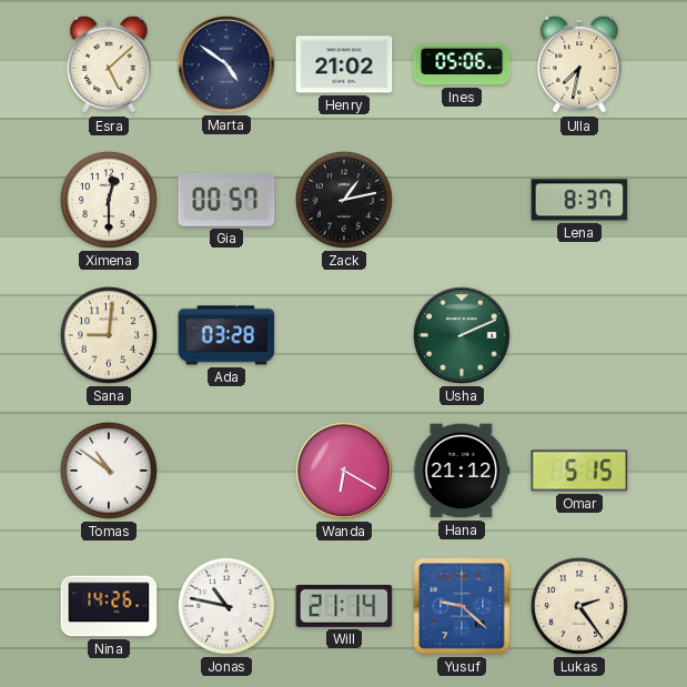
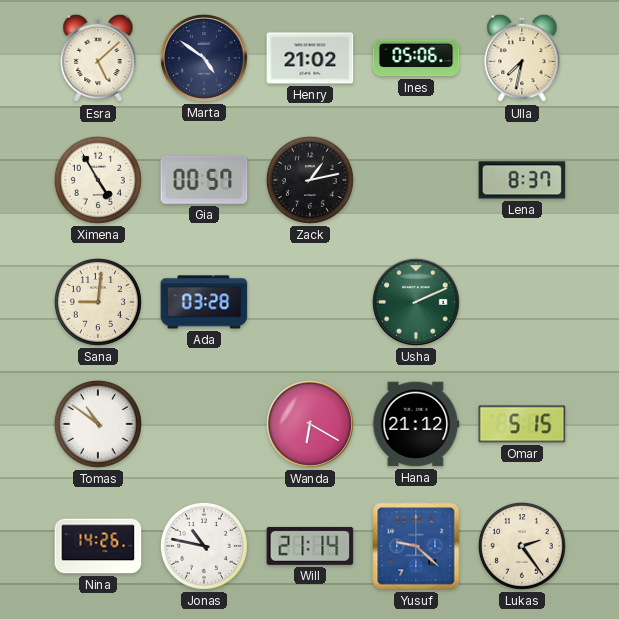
Ximena: 12:30 -> 4:55
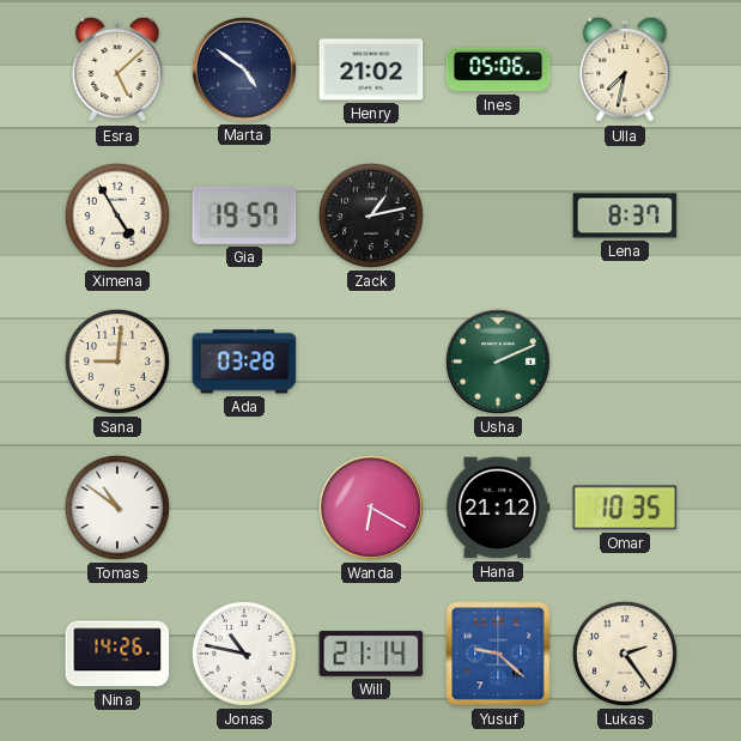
Gia: 00:57 -> 19:57
Omar: 5:15 -> 10:35
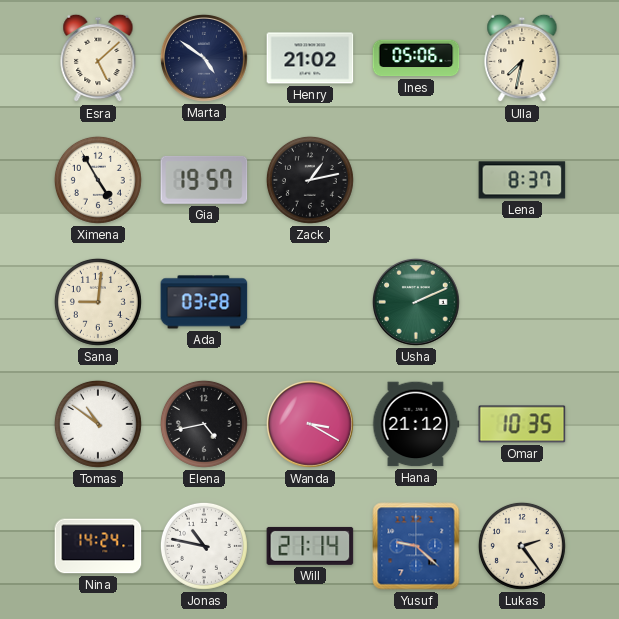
Elena: none -> 4:43
Wanda: 6:20 -> 3:20
Nina: 14:26 -> 14:24
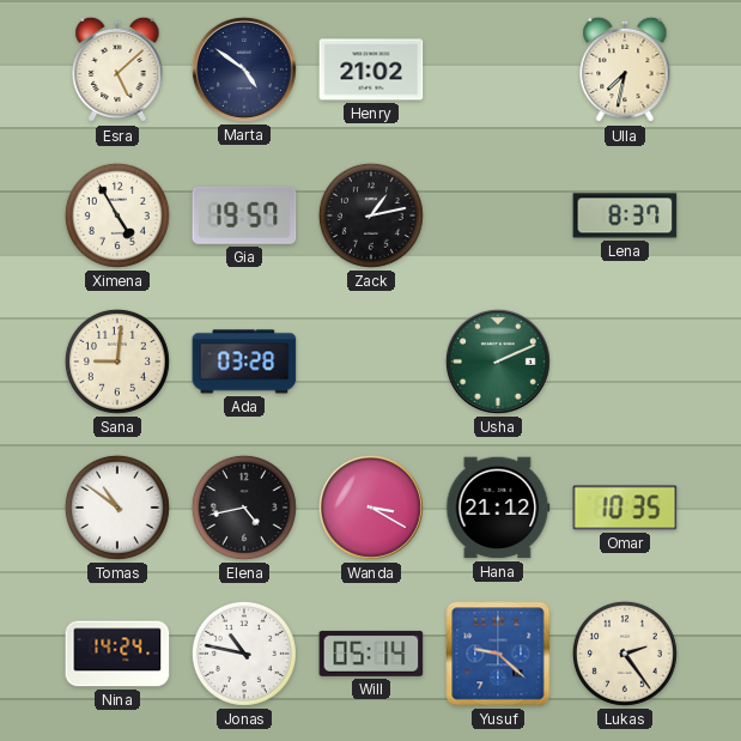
Ines: 05:06 -> none
Will: 21:14 -> 05:14
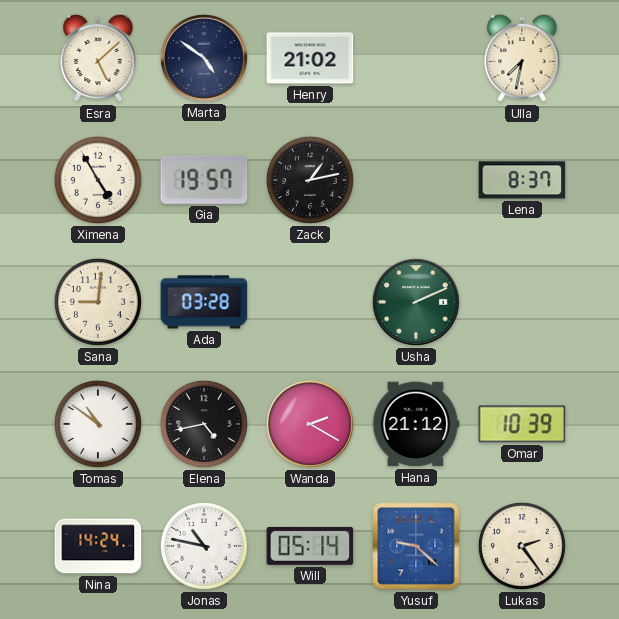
Wanda: 3:20 -> 2:20
Omar: 10:35 -> 10:39
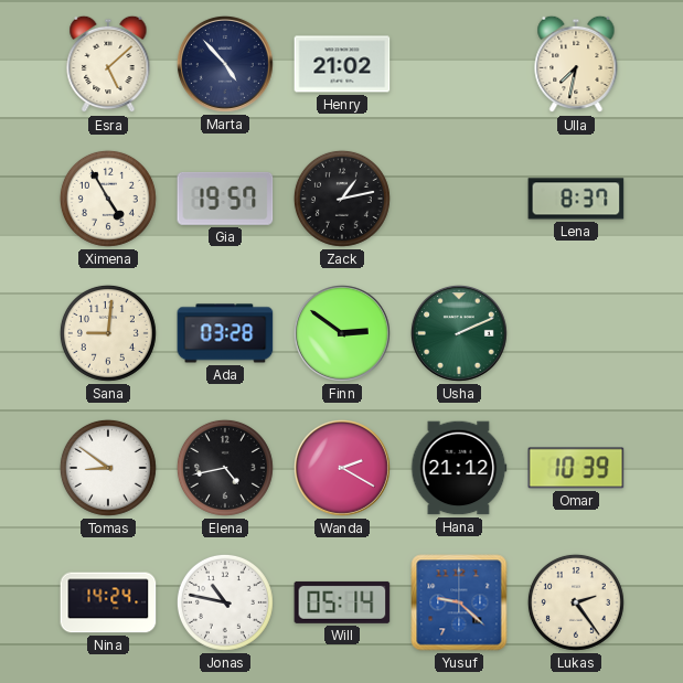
Marta: 4:51 -> 4:53
Finn: none -> 2:51
Tomas: 10:51 -> 8:51
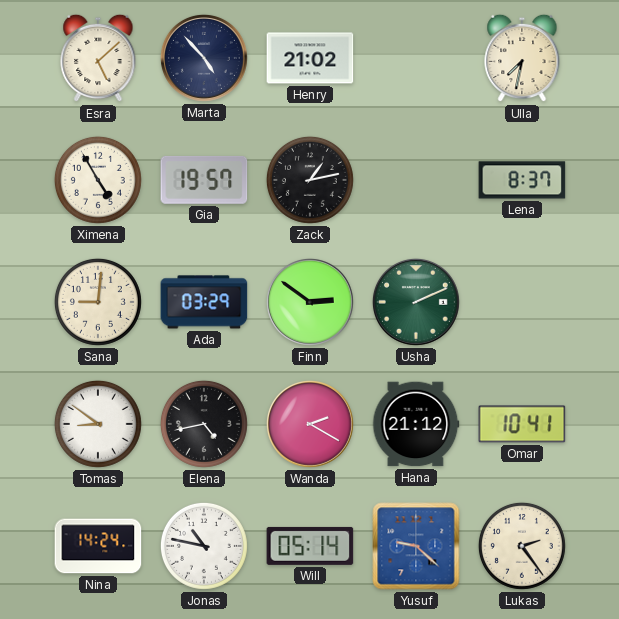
Ada: 03:28 -> 03:29
Omar: 10:39 -> 10:41
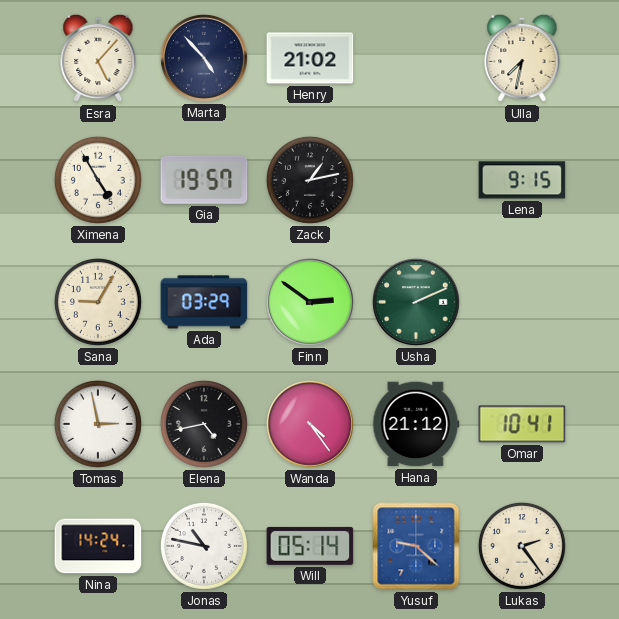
Esra: 5:08 -> 5:07
Lena: 8:37 -> 9:15
Sana: 9:01 -> 9:05
Tomas: 8:51 -> 2:58
Wanda: 2:20 -> 4:24
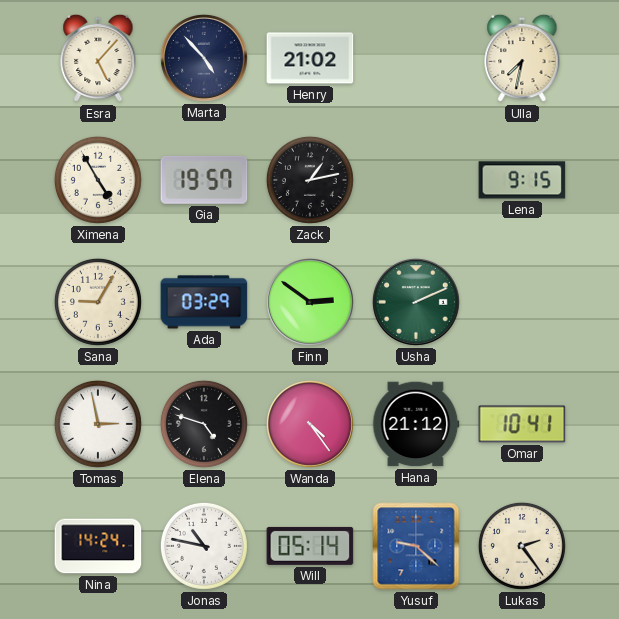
Elena: 4:43 -> 4:48
